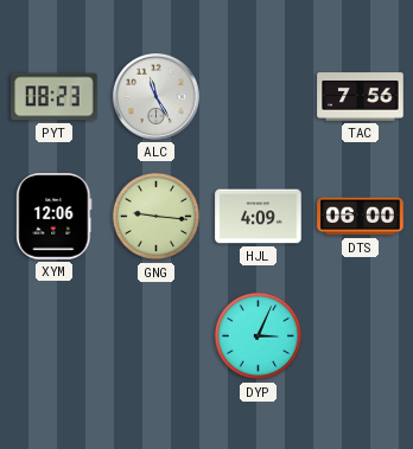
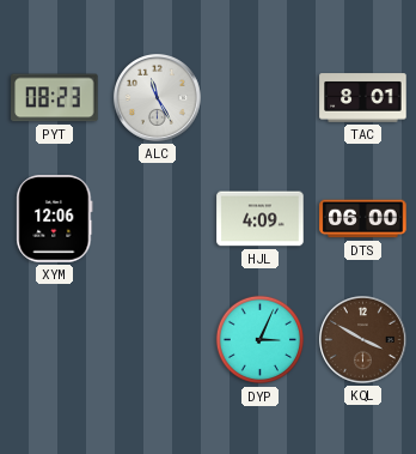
TAC: 7:56 -> 8:01
GNG: 9:16 -> none
KQL: none -> 3:50
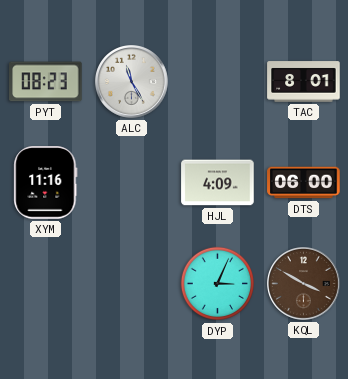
XYM: 12:06 -> 11:16
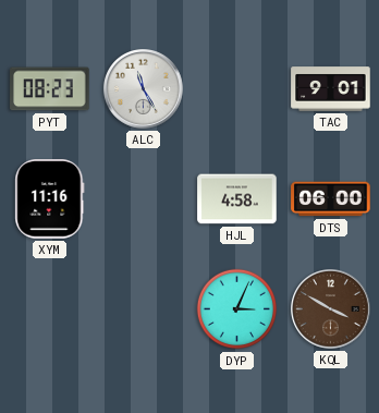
TAC: 8:01 -> 9:01
HJL: 4:09 -> 4:58
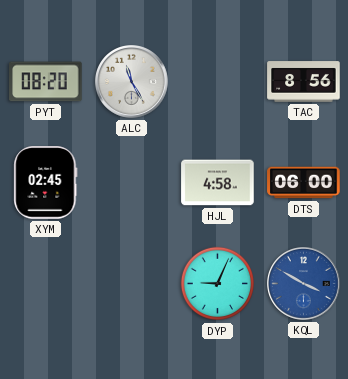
PYT: 08:23 -> 08:20
TAC: 9:01 -> 8:56
XYM: 11:16 -> 02:45
DYP: 3:04 -> 9:04
KQL dial: brown -> blue
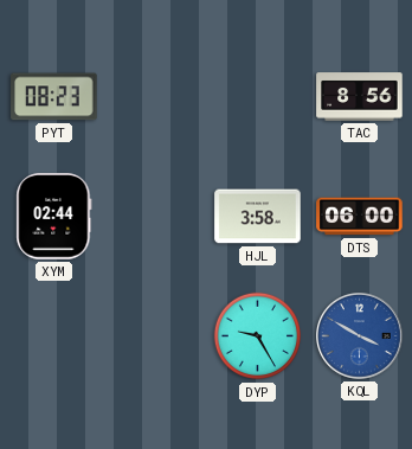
PYT: 08:20 -> 08:23
ALC: 11:25 -> none
XYM: 02:45 -> 02:44
HJL: 4:58 -> 3:58
DYP: 9:04 -> 9:25
